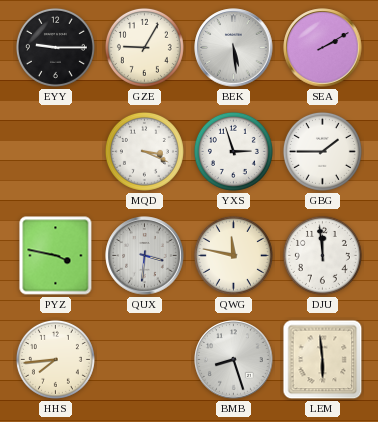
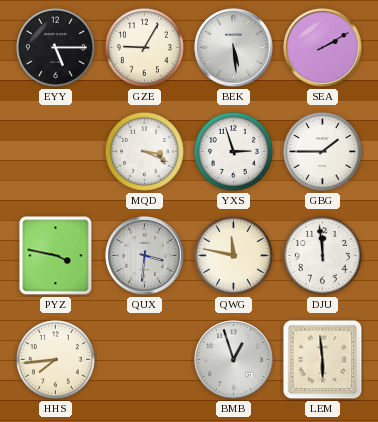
EYY: 9:15 -> 5:15
BMB: 8:27 -> 12:57
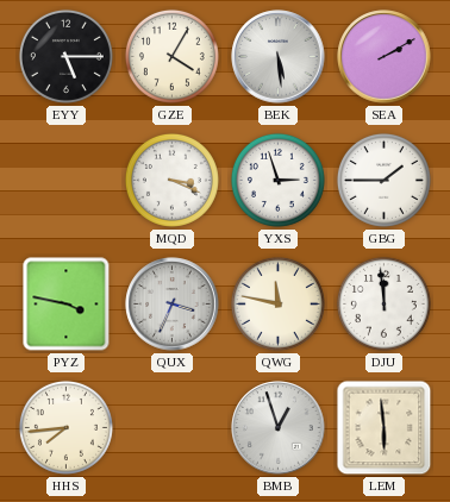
GZE: 9:05 -> 4:05
QUX: 3:31 -> 3:34
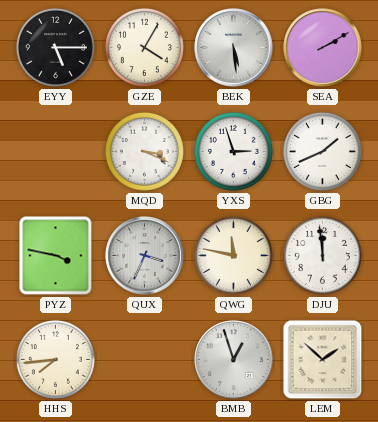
GBG: 1:45 -> 1:41
LEM: 5:59 -> 1:52
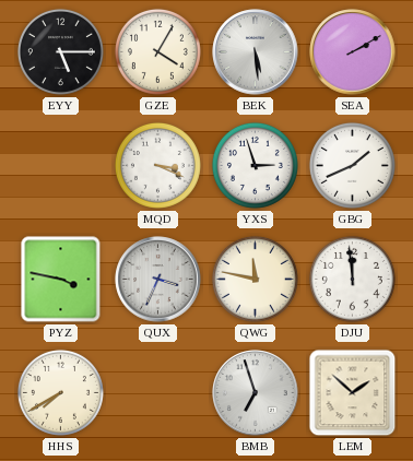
HHS: 7:44 -> 7:40
BMB: 12:57 -> 6:57
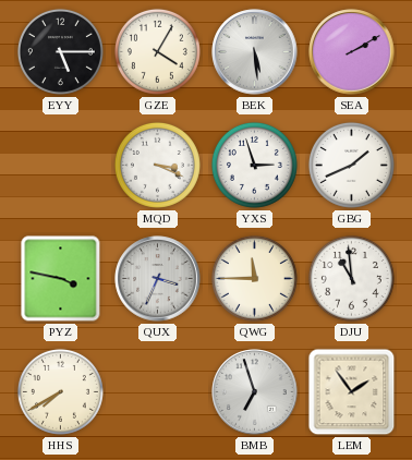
QWG: 11:47 -> 11:45
DJU: 11:59 -> 10:59
LEM: 1:52 -> 1:54
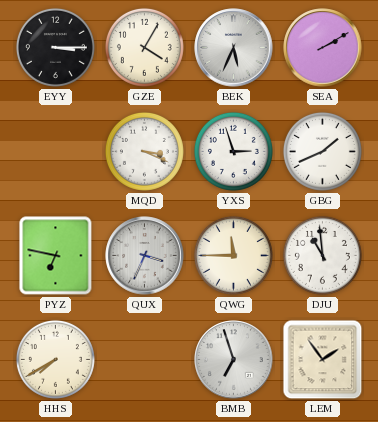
EYY: 5:15 -> 3:15
BEK: 5:29 -> 5:34
PYZ: 3:47 -> 6:47
